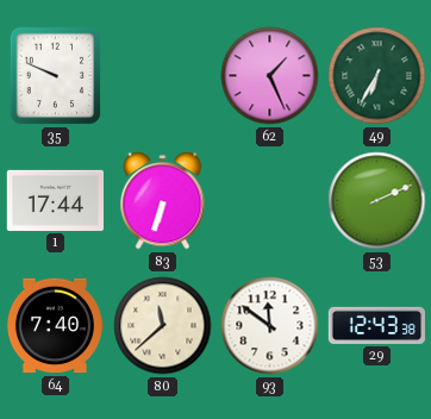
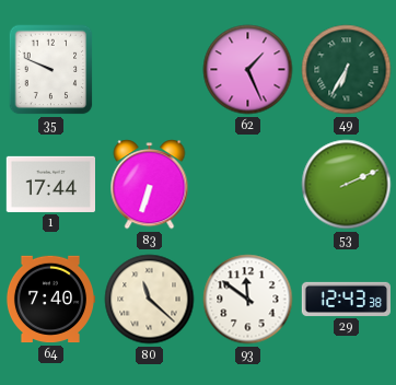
80: 11:38 -> 11:22
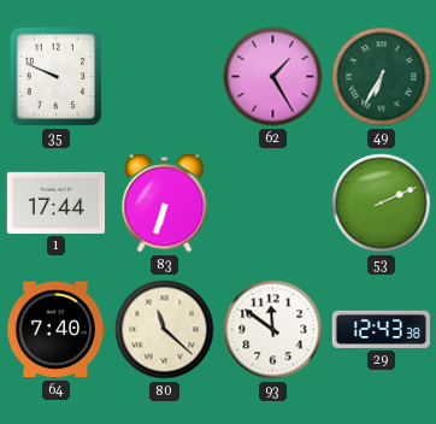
62: 1:26 -> 1:25
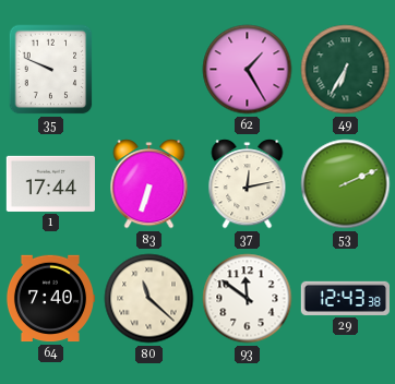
37: none -> 12:13
